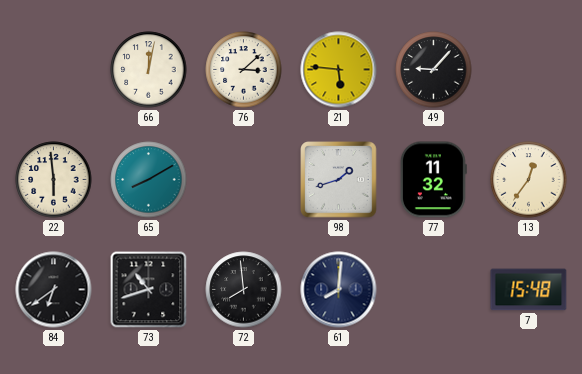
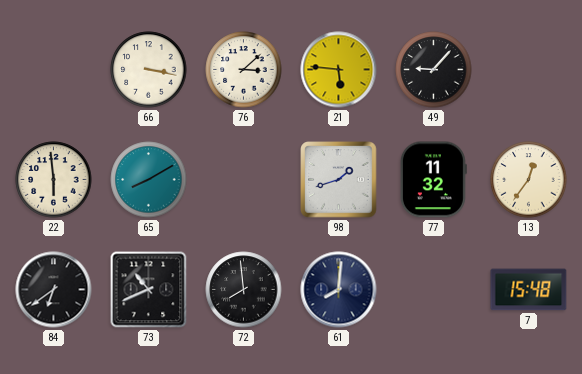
66: 12:02 -> 3:17
73: 10:42 -> 10:41
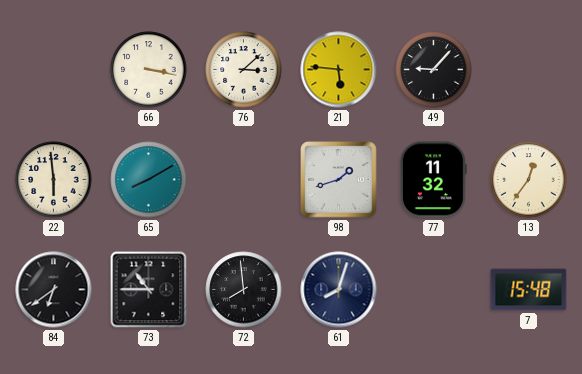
73: 10:41 -> 10:45
61: 8:01 -> 8:03
